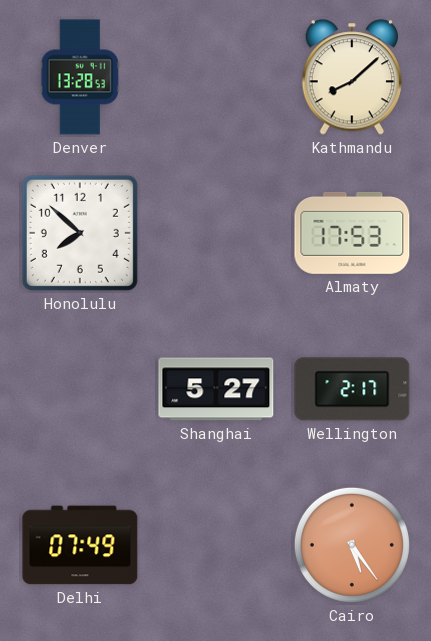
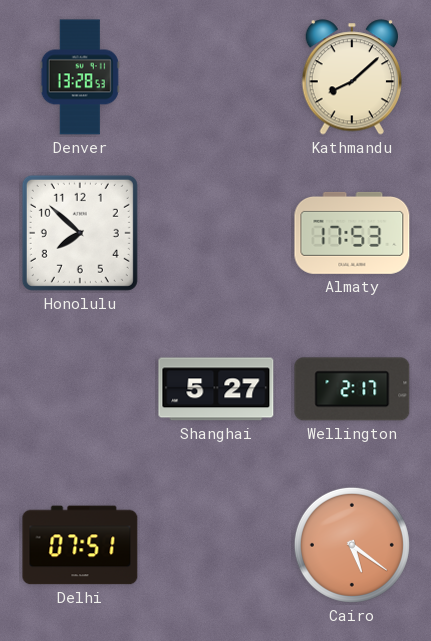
Delhi: 07:49 -> 07:51
Cairo: 5:24 -> 5:21
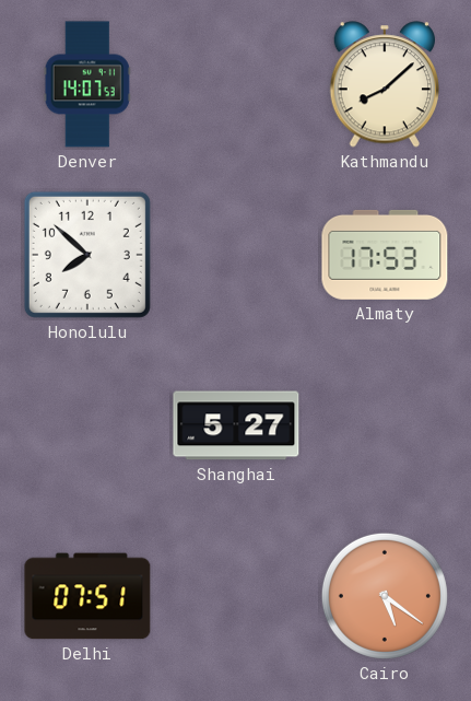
Denver: 13:28 -> 14:07
Wellington: 2:17 -> none
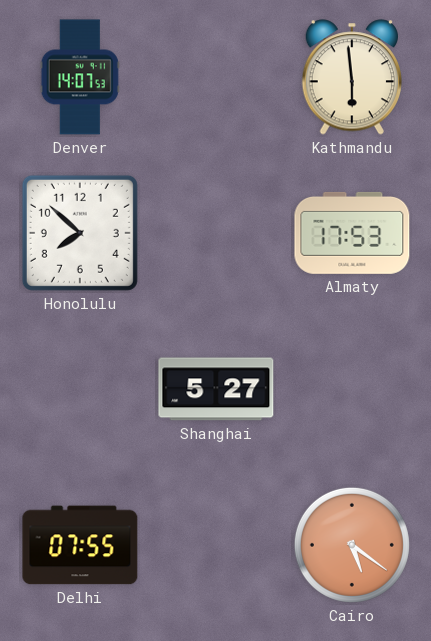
Kathmandu: 8:08 -> 5:59
Delhi: 07:51 -> 07:55
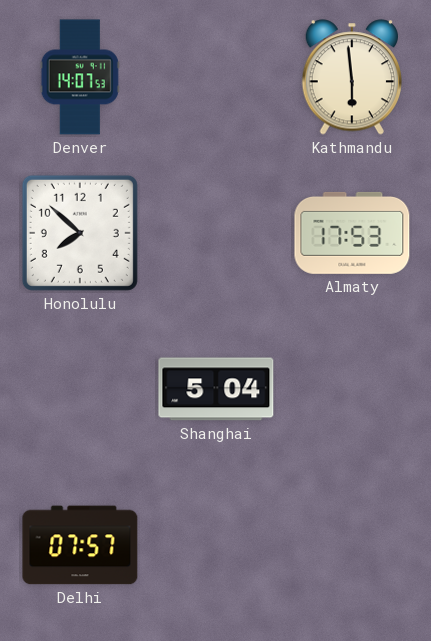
Shanghai: 5:27 -> 5:04
Delhi: 07:55 -> 07:57
Cairo: 5:21 -> none
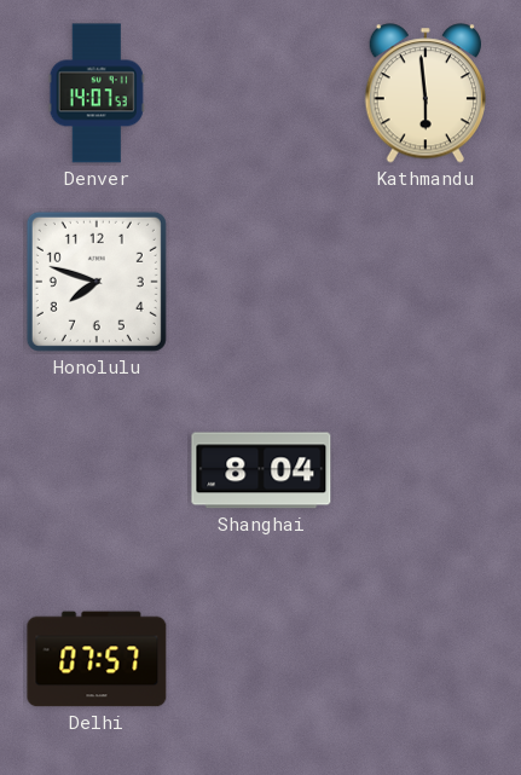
Honolulu: 7:52 -> 7:48
Almaty: 17:53 -> none
Shanghai: 5:04 -> 8:04
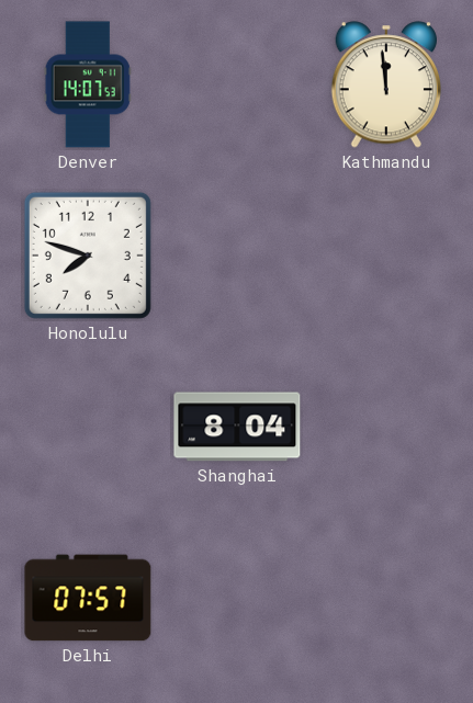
Kathmandu: 5:59 -> 11:59
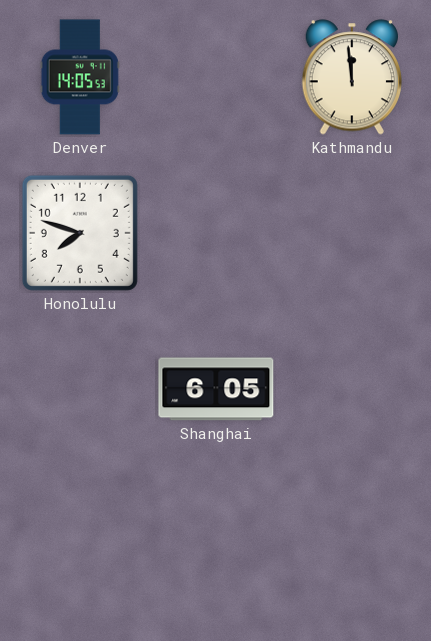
Denver: 14:07 -> 14:05
Shanghai: 8:04 -> 6:05
Delhi: 07:57 -> none
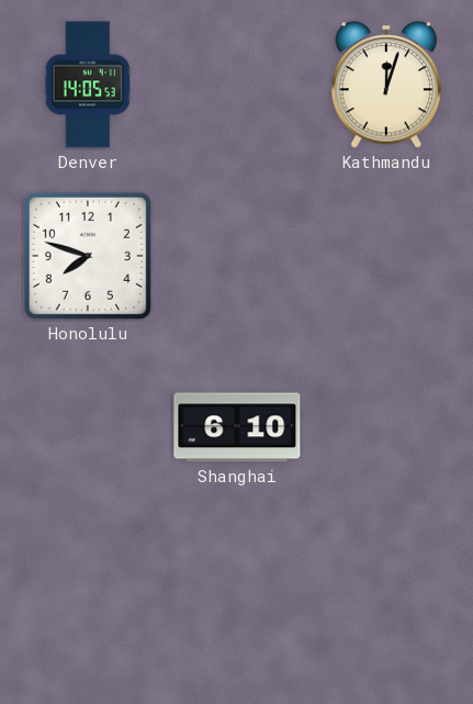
Kathmandu: 11:59 -> 12:03
Shanghai: 6:05 -> 6:10
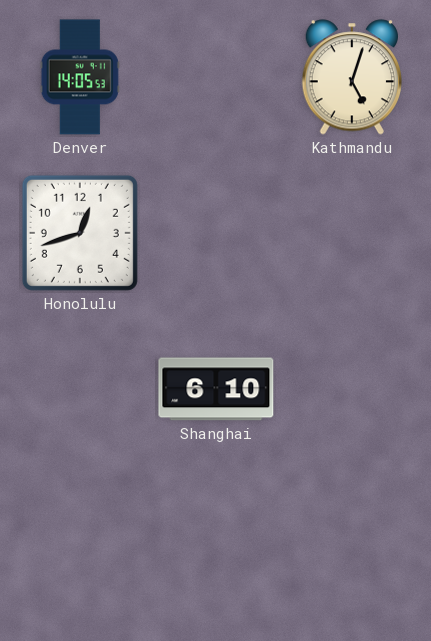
Kathmandu: 12:03 -> 5:03
Honolulu: 7:48 -> 12:42
